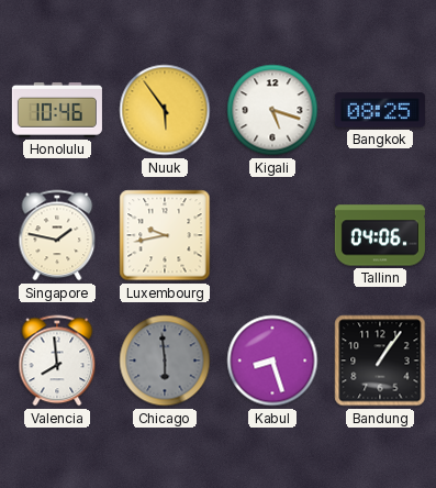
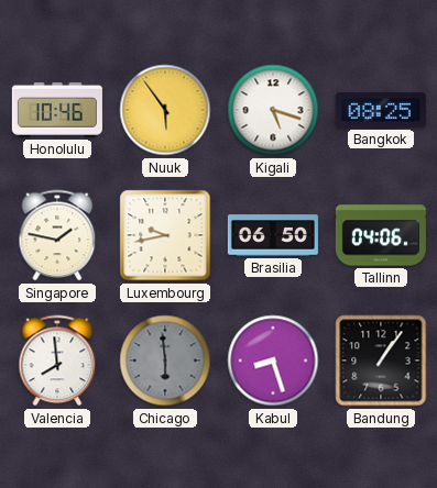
Brasilia: none -> 06:50
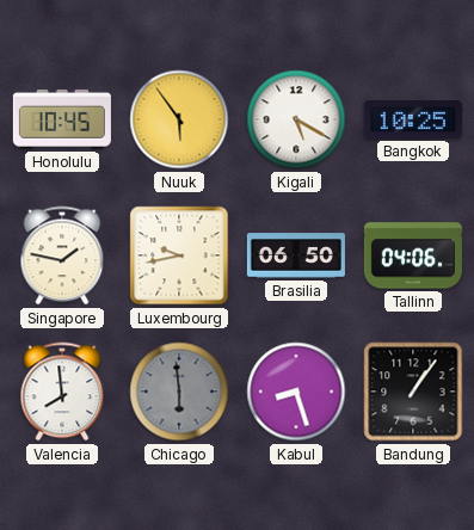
Honolulu: 10:46 -> 10:45
Kigali: 5:18 -> 5:20
Bangkok: 08:25 -> 10:25
